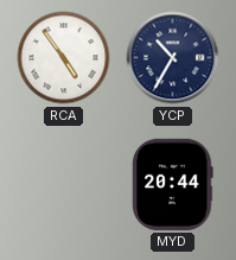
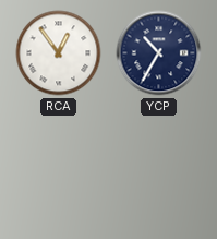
RCA: 4:54 -> 12:54
MYD: 20:44 -> none
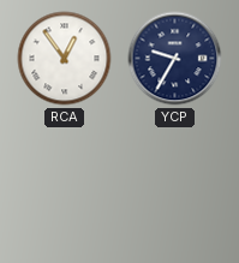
YCP: 10:35 -> 9:35
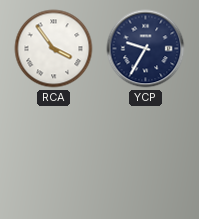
RCA: 12:54 -> 3:54
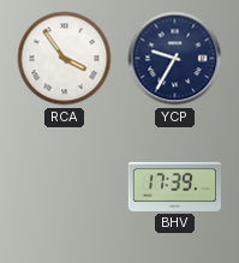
BHV: none -> 17:39
